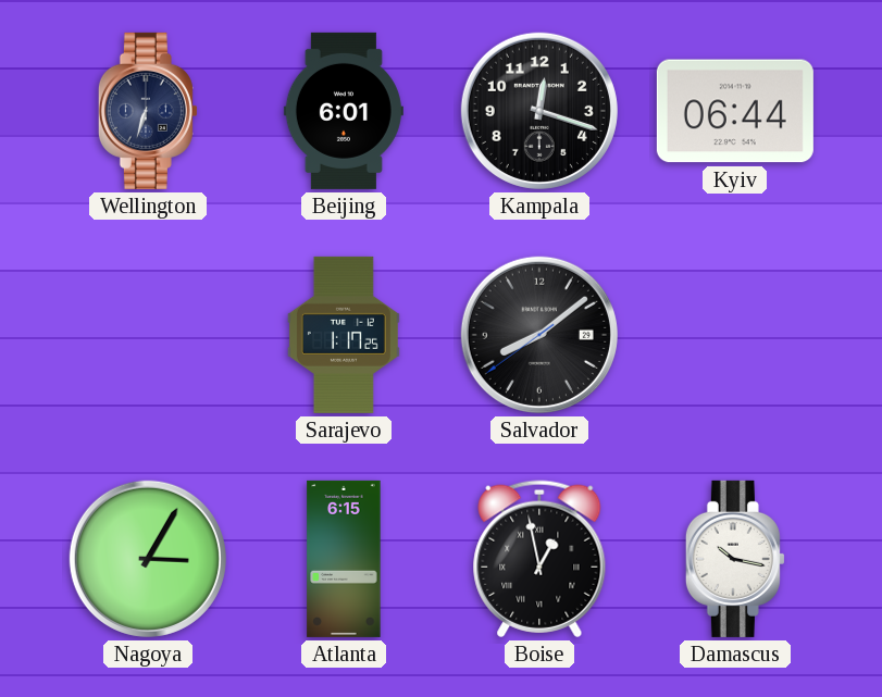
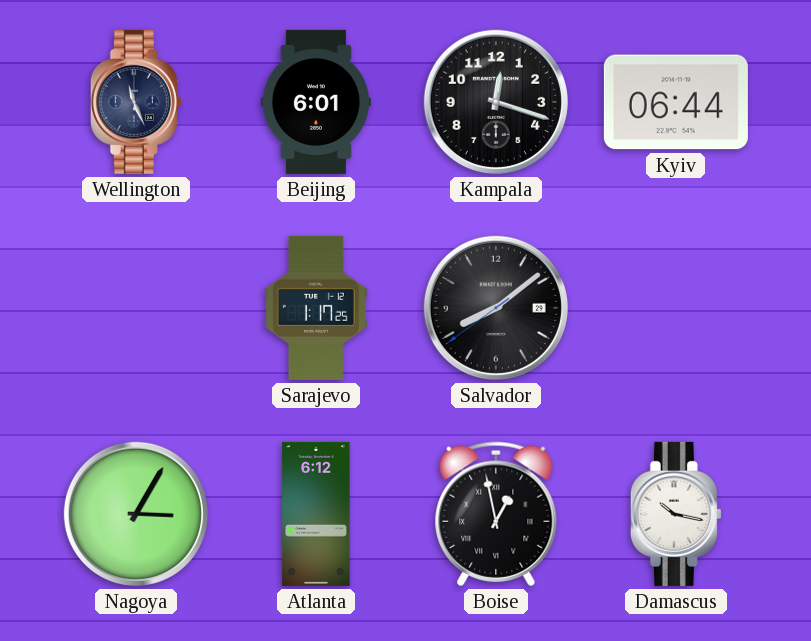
Wellington: 6:33 -> 11:26
Atlanta: 6:15 -> 6:12
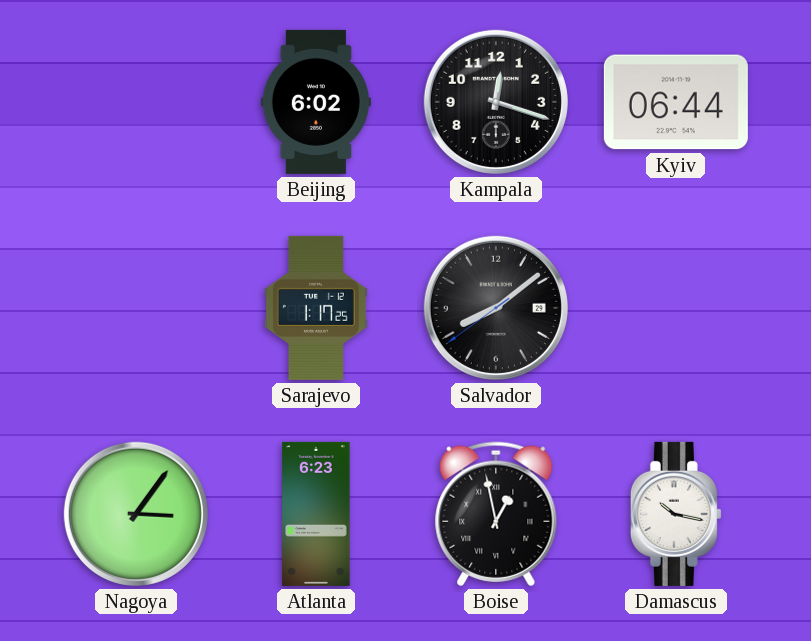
Wellington: 11:26 -> none
Beijing: 6:01 -> 6:02
Nagoya: 3:05 -> 3:06
Atlanta: 6:12 -> 6:23
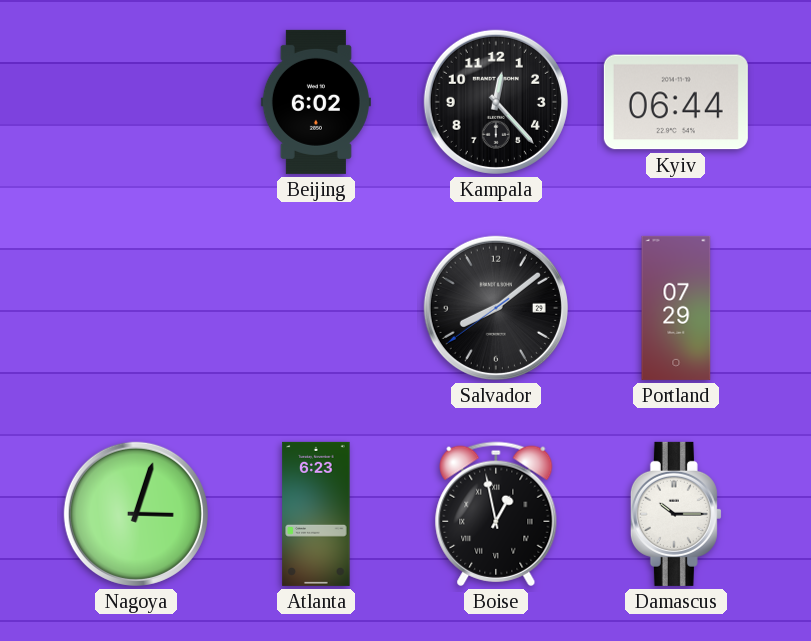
Kampala: 12:18 -> 12:23
Sarajevo: 1:17 -> none
Portland: none -> 07:29
Nagoya: 3:06 -> 3:03
Damascus: 10:17 -> 10:15
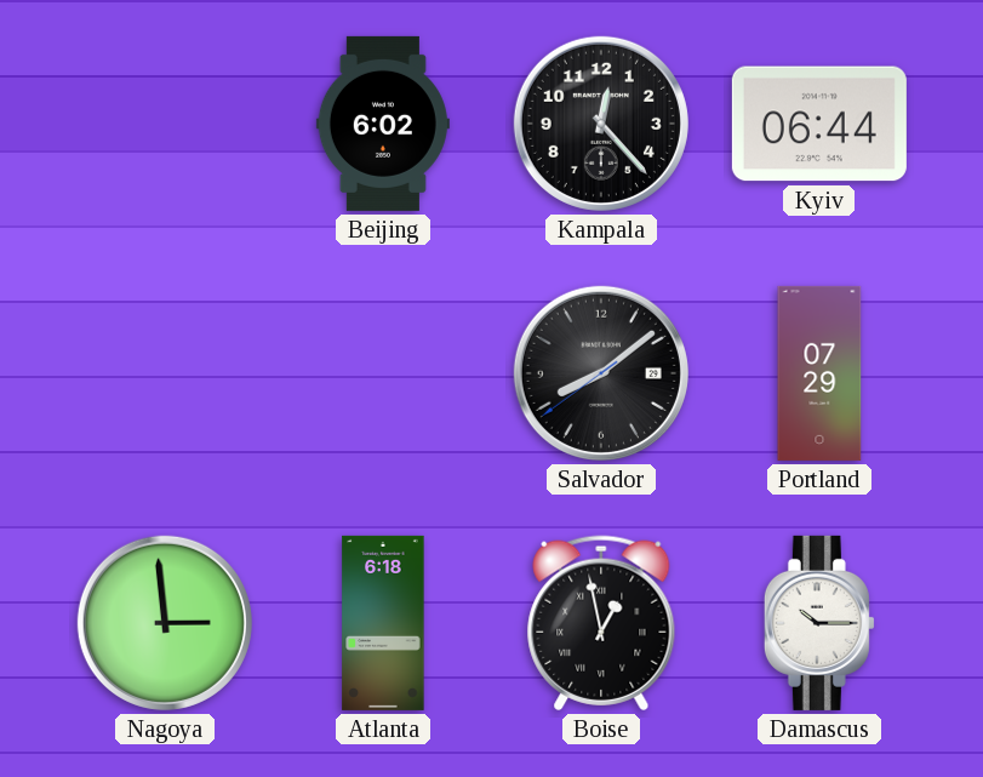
Nagoya: 3:03 -> 2:59
Atlanta: 6:23 -> 6:18
